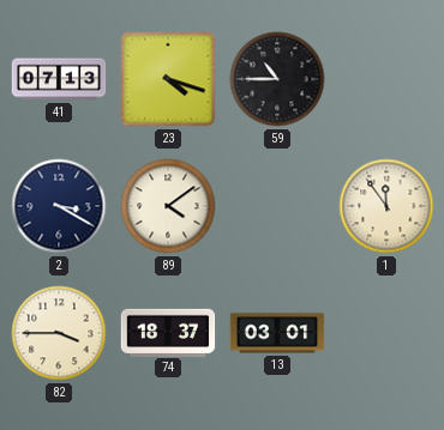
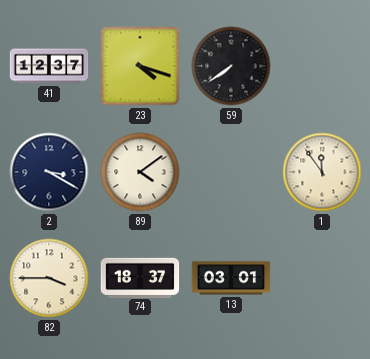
41: 07:13 -> 12:37
59: 10:45 -> 7:39
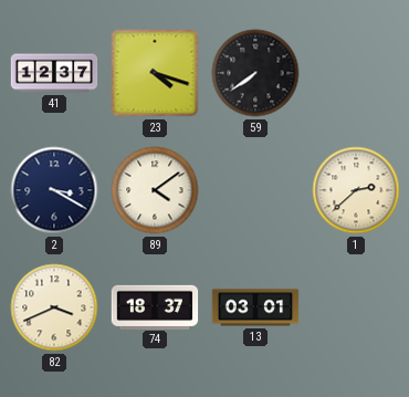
1: 11:54 -> 2:38
82: 3:45 -> 3:41
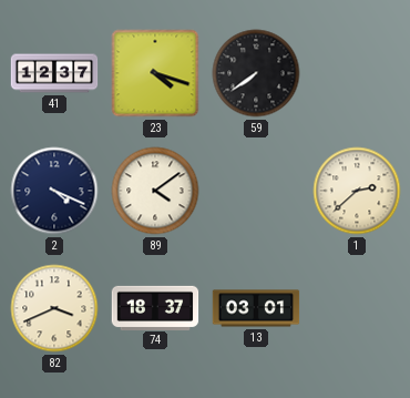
2: 3:20 -> 4:19
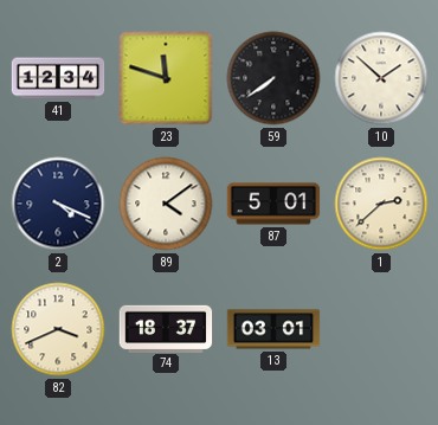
41: 12:37 -> 12:34
23: 4:18 -> 11:48
10: none -> 1:52
87: none -> 5:01
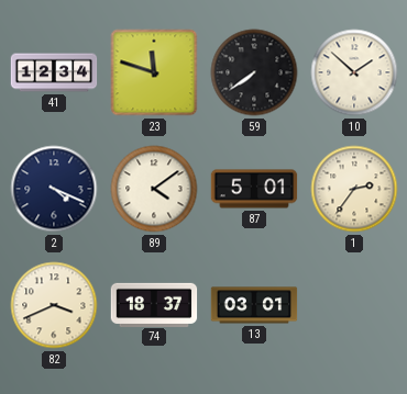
1: 2:38 -> 2:36
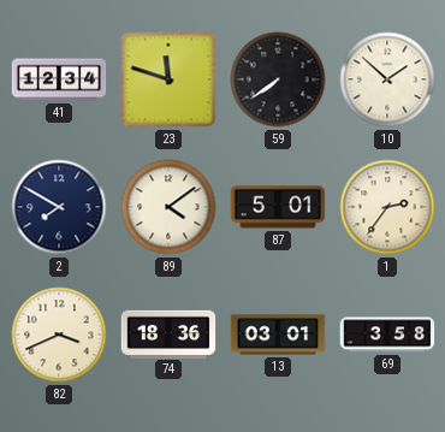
2: 4:19 -> 7:50
74: 18:37 -> 18:36
69: none -> 3:58
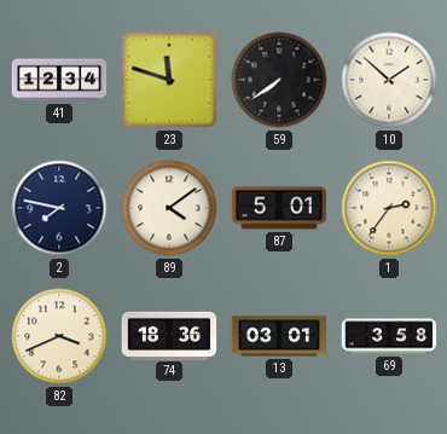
2: 7:50 -> 7:47
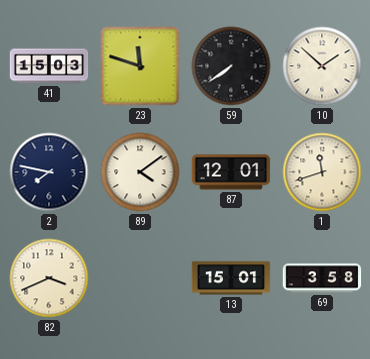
41: 12:34 -> 15:03
87: 5:01 -> 12:01
1: 2:36 -> 11:42
74: 18:36 -> none
13: 03:01 -> 15:01
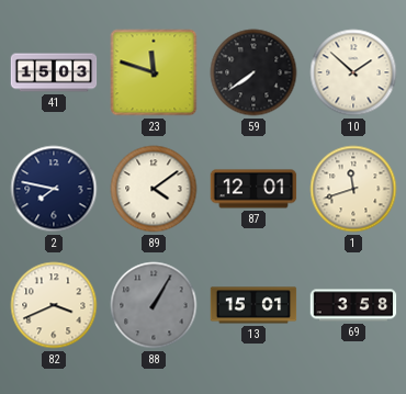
88: none -> 1:05
